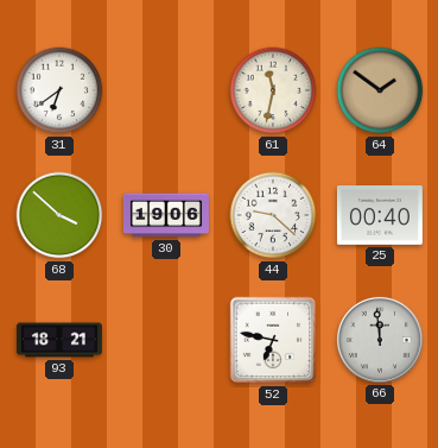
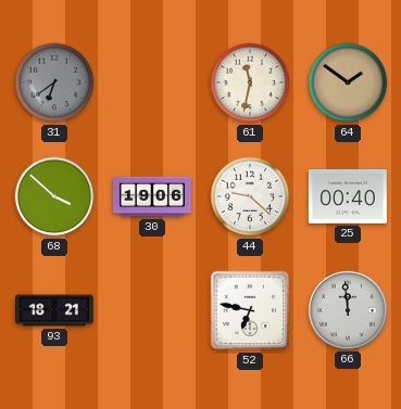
31 dial: white -> grey
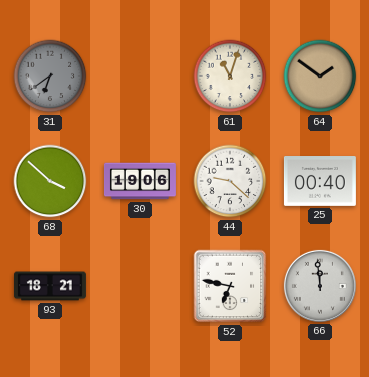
61: 11:32 -> 11:03
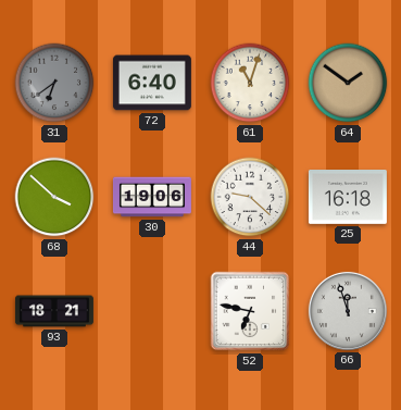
72: none -> 6:40
25: 00:40 -> 16:18
66: 11:59 -> 11:57
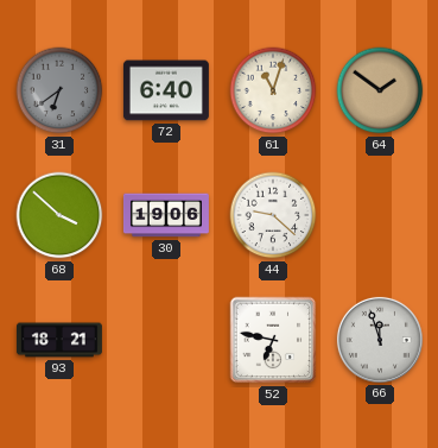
25: 16:18 -> none
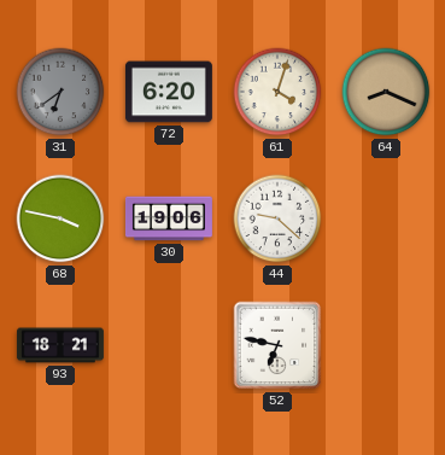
72: 6:40 -> 6:20
61: 11:03 -> 4:03
64: 1:51 -> 8:19
68: 3:52 -> 3:47
66: 11:57 -> none
